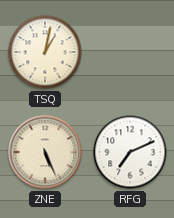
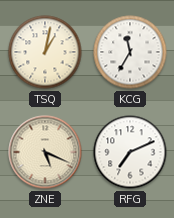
KCG: none -> 11:35
ZNE: 5:26 -> 5:19
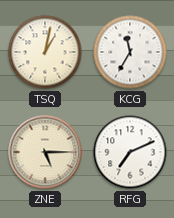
ZNE: 5:19 -> 5:15
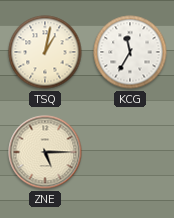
RFG: 7:11 -> none
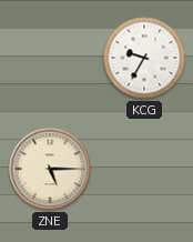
TSQ: 1:02 -> none
KCG: 11:35 -> 9:35
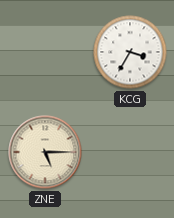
KCG: 9:35 -> 3:35
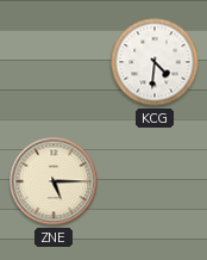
KCG: 3:35 -> 4:31
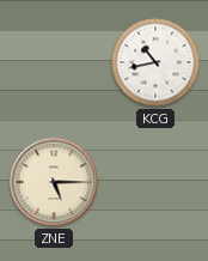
KCG: 4:31 -> 10:43
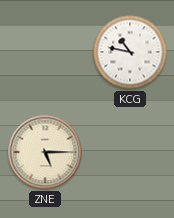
KCG: 10:43 -> 10:47
